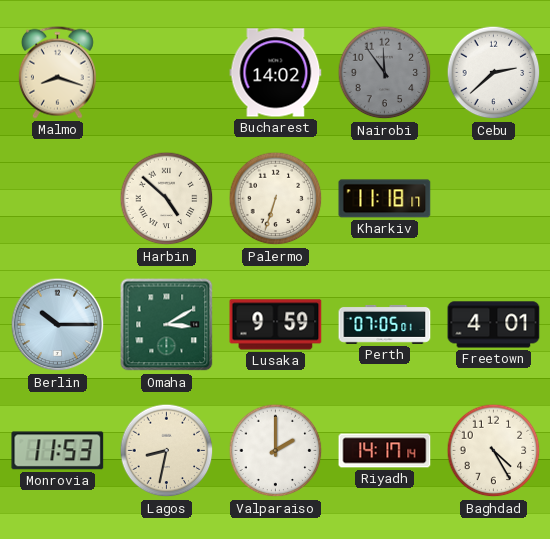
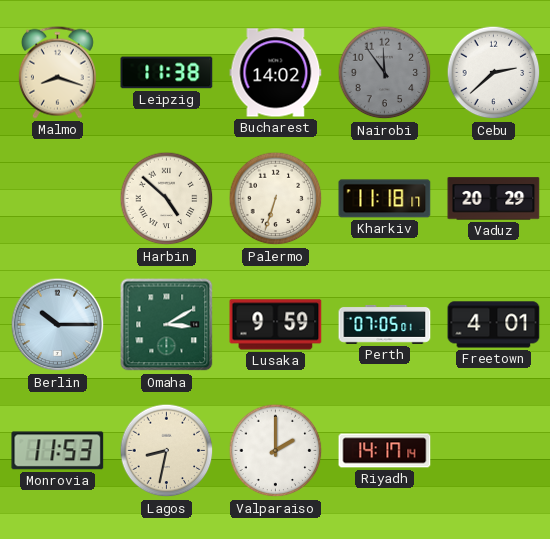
Leipzig: none -> 11:38
Vaduz: none -> 20:29
Baghdad: 4:25 -> none
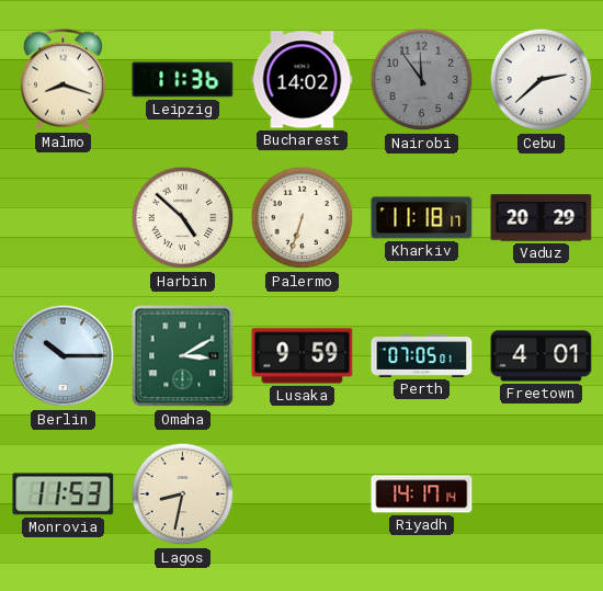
Leipzig: 11:38 -> 11:36
Valparaiso: 2:00 -> none
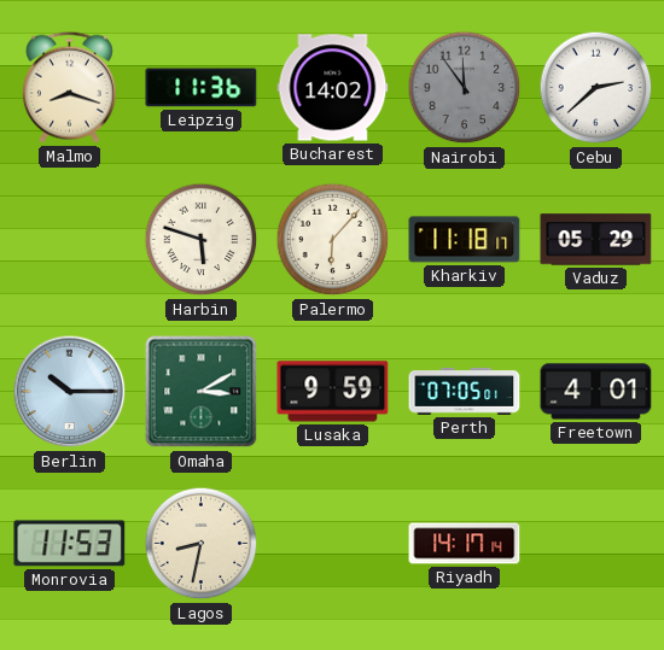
Harbin: 4:52 -> 5:48
Palermo: 6:33 -> 6:07
Vaduz: 20:29 -> 05:29
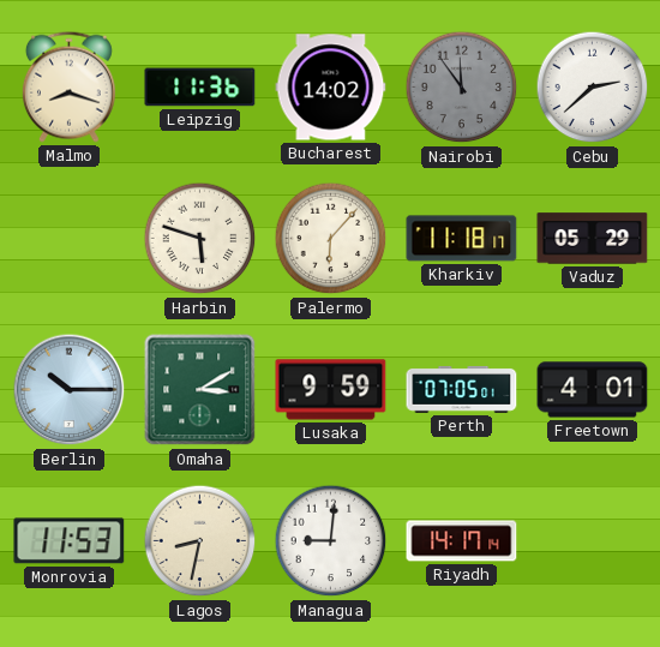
Managua: none -> 9:01
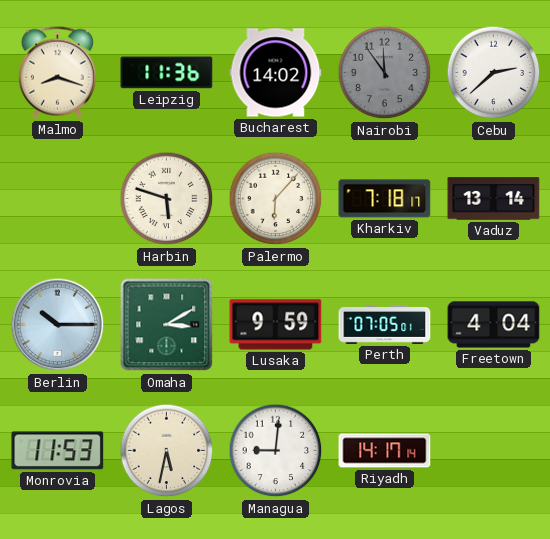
Kharkiv: 11:18 -> 7:18
Vaduz: 05:29 -> 13:14
Freetown: 4:01 -> 4:04
Lagos: 8:32 -> 5:32
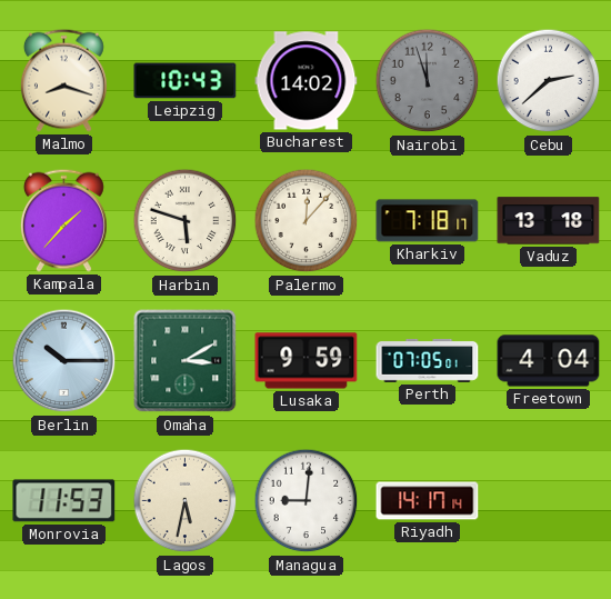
Leipzig: 11:36 -> 10:43
Nairobi: 11:54 -> 11:57
Kampala: none -> 1:37
Palermo: 6:07 -> 12:07
Vaduz: 13:14 -> 13:18
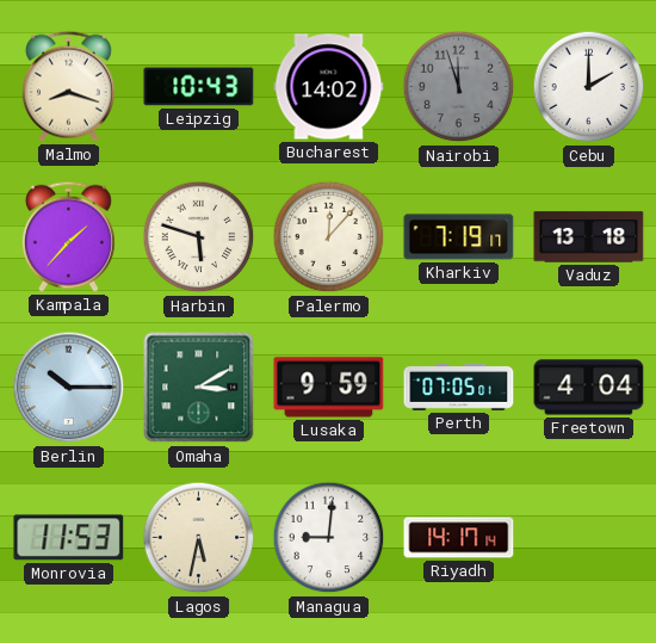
Cebu: 2:38 -> 2:00
Kharkiv: 7:18 -> 7:19
